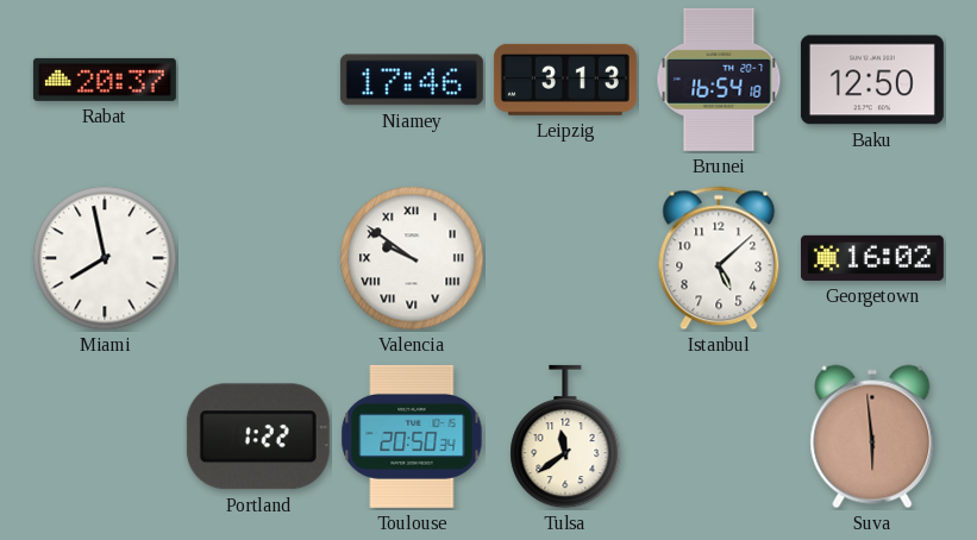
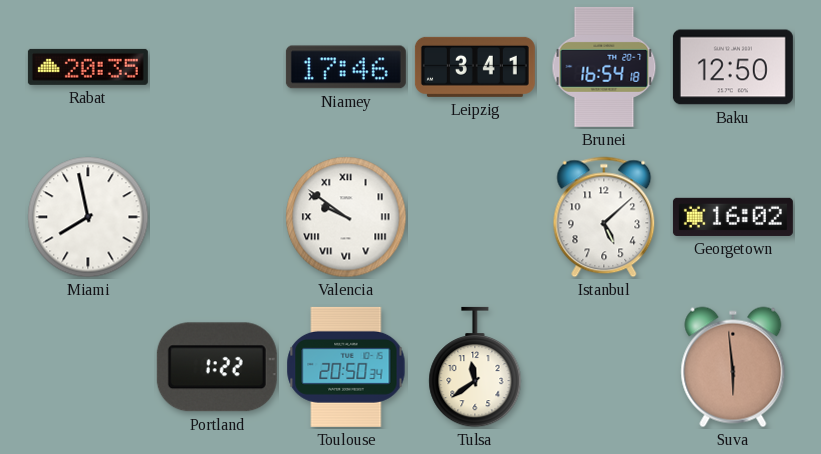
Rabat: 20:37 -> 20:35
Leipzig: 3:13 -> 3:41
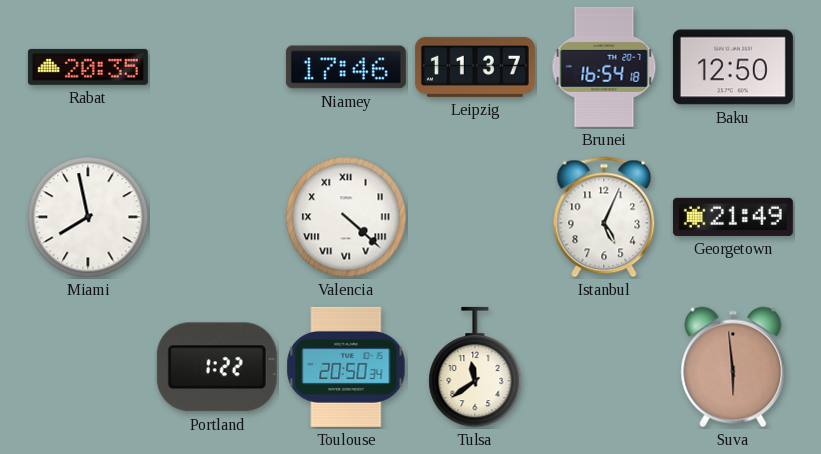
Leipzig: 3:41 -> 11:37
Valencia: 9:51 -> 4:22
Istanbul: 5:08 -> 5:04
Georgetown: 16:02 -> 21:49
